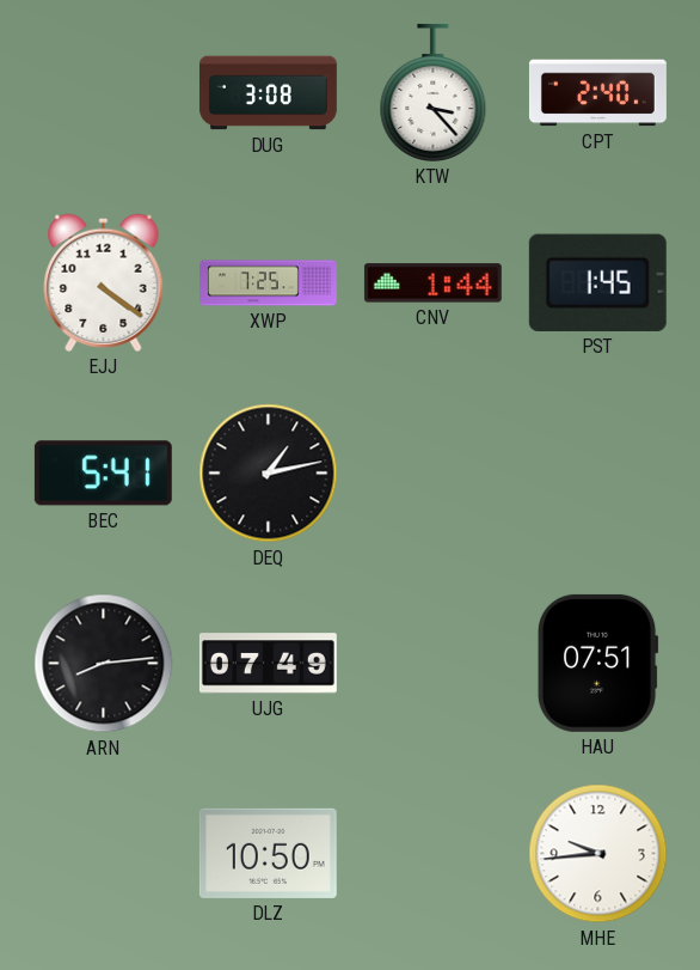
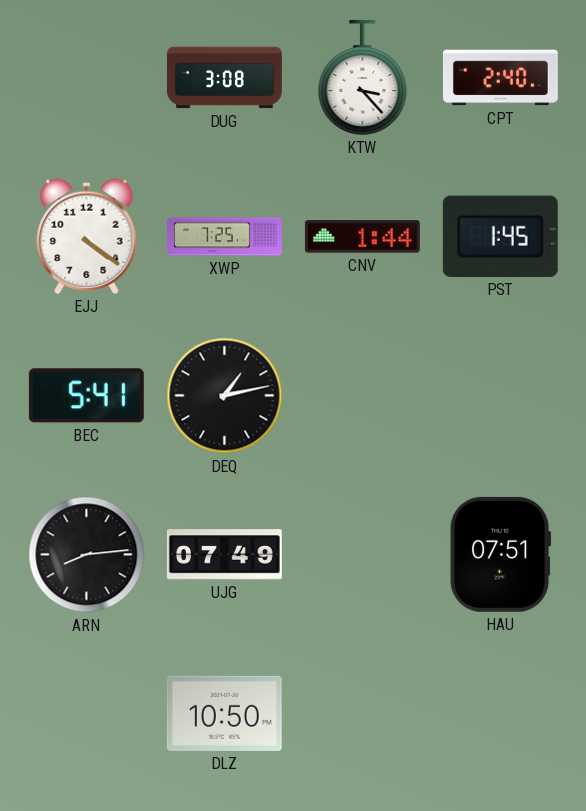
MHE: 9:44 -> none
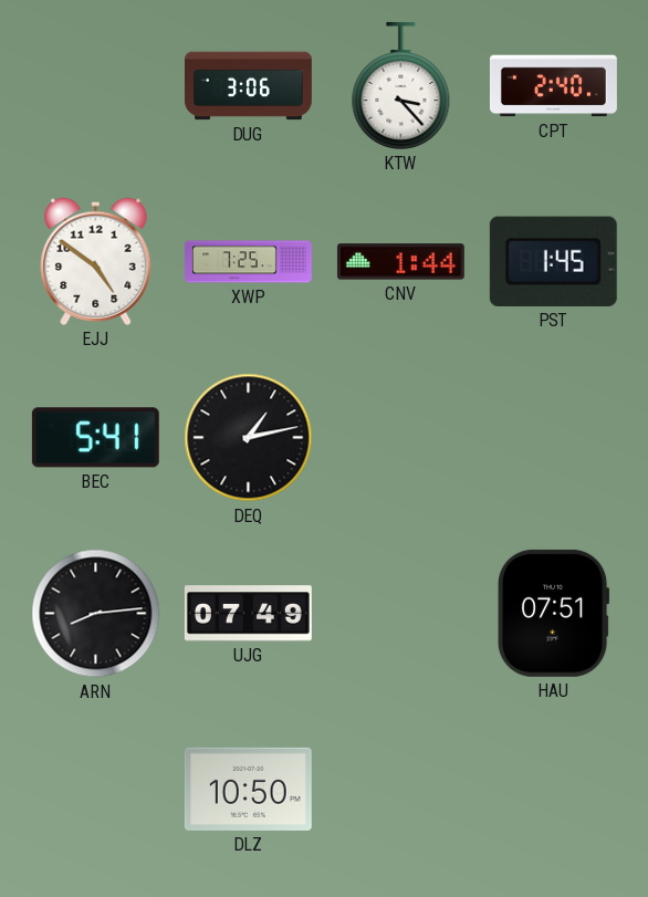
DUG: 3:08 -> 3:06
EJJ: 4:21 -> 4:51
